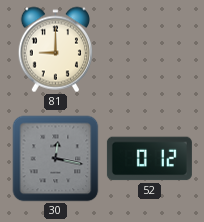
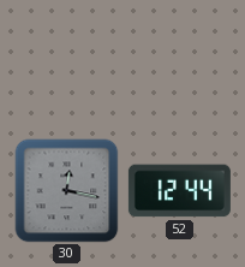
81: 9:00 -> none
52: 0:12 -> 12:44
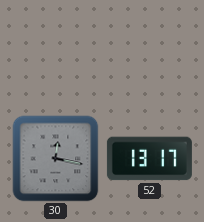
52: 12:44 -> 13:17
